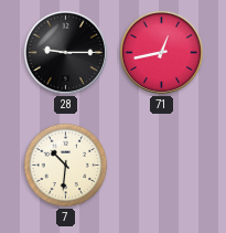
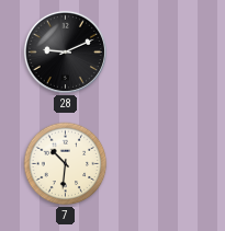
28: 9:15 -> 9:11
71: 12:43 -> none
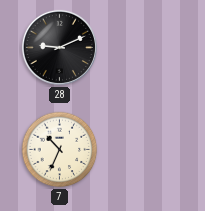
7: 10:31 -> 10:34
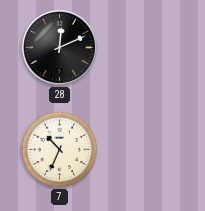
28: 9:11 -> 12:11
